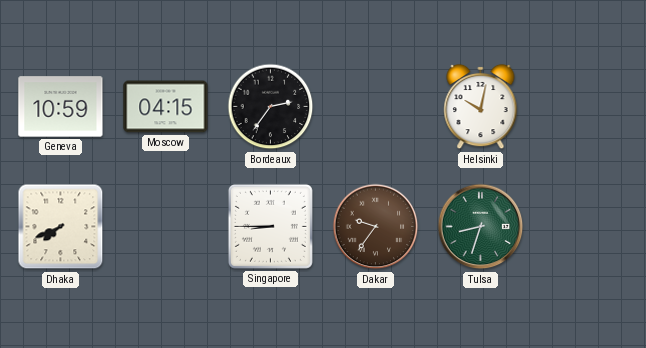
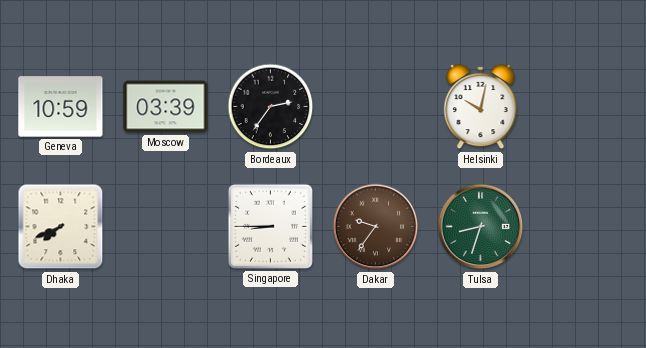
Moscow: 04:15 -> 03:39
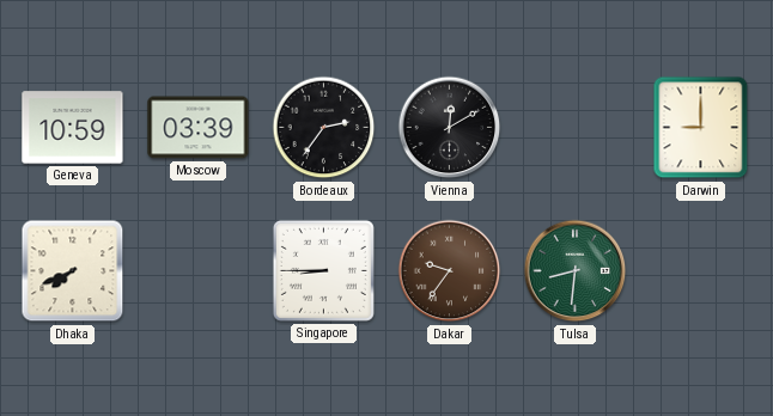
Vienna: none -> 12:10
Helsinki: 10:02 -> none
Darwin: none -> 9:00
Tulsa: 8:33 -> 8:31
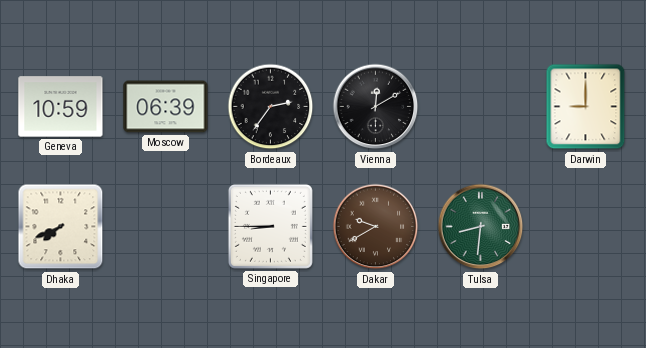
Moscow: 03:39 -> 06:39
Dakar: 9:36 -> 9:40
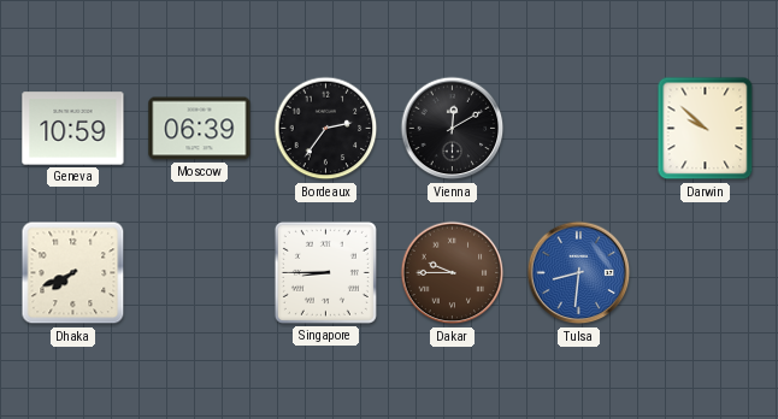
Darwin: 9:00 -> 9:52
Dakar: 9:40 -> 9:45
Tulsa dial: green -> blue
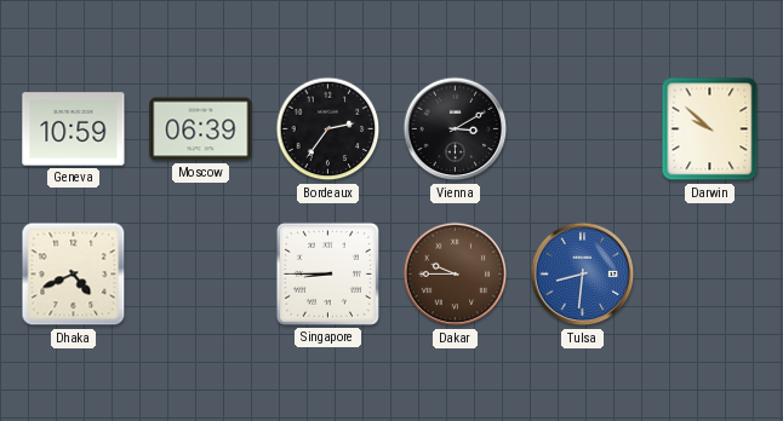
Vienna: 12:10 -> 3:10
Dhaka: 7:41 -> 4:41
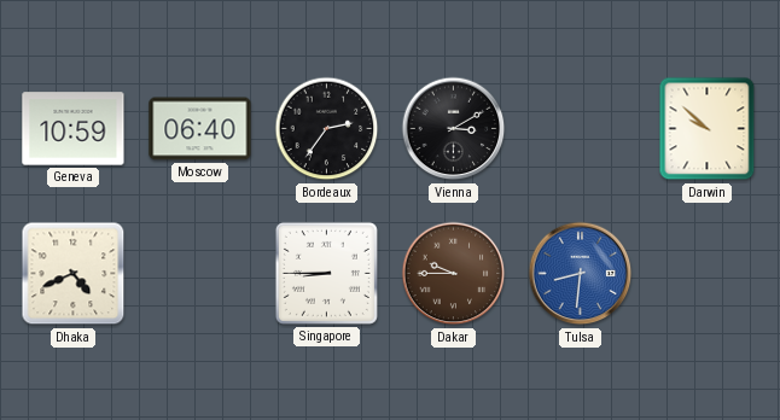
Moscow: 06:39 -> 06:40
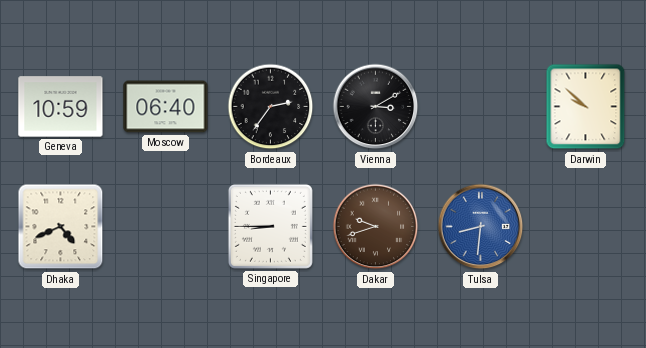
Dakar: 9:45 -> 9:42
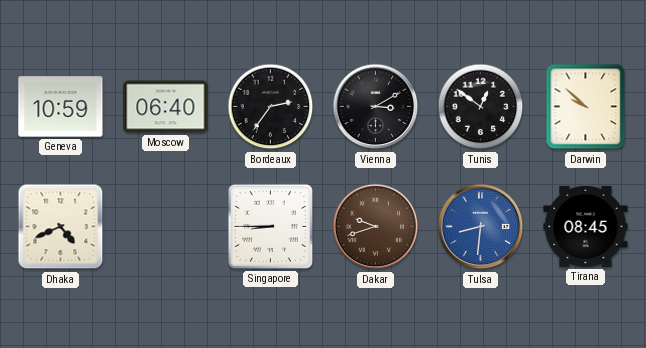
Tunis: none -> 12:51
Tirana: none -> 08:45
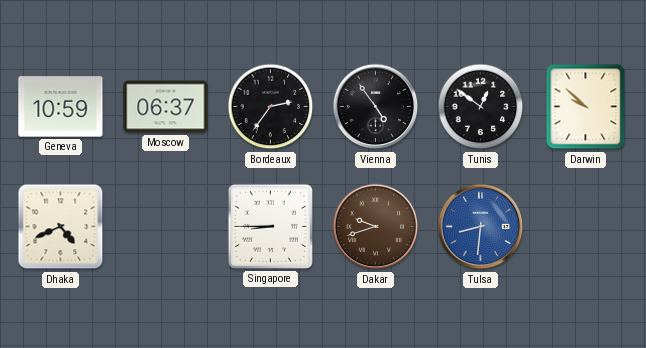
Moscow: 06:40 -> 06:37
Vienna: 3:10 -> 4:54
Tirana: 08:45 -> none
